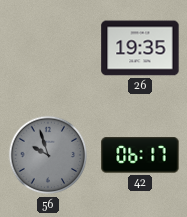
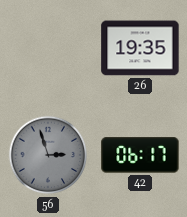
56: 9:57 -> 2:57
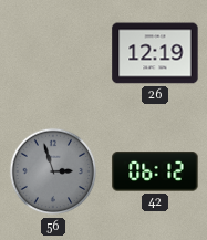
26: 19:35 -> 12:19
42: 06:17 -> 06:12
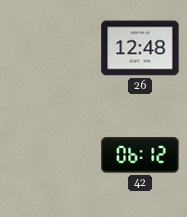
26: 12:19 -> 12:48
56: 2:57 -> none
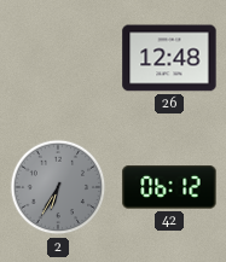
2: none -> 6:35
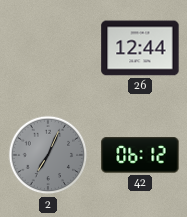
26: 12:48 -> 12:44
2: 6:35 -> 7:04
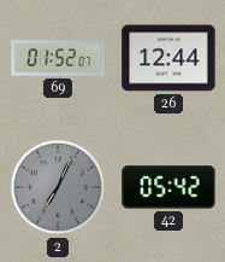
69: none -> 01:52
42: 06:12 -> 05:42
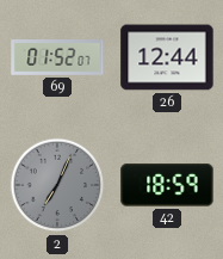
42: 05:42 -> 18:59
